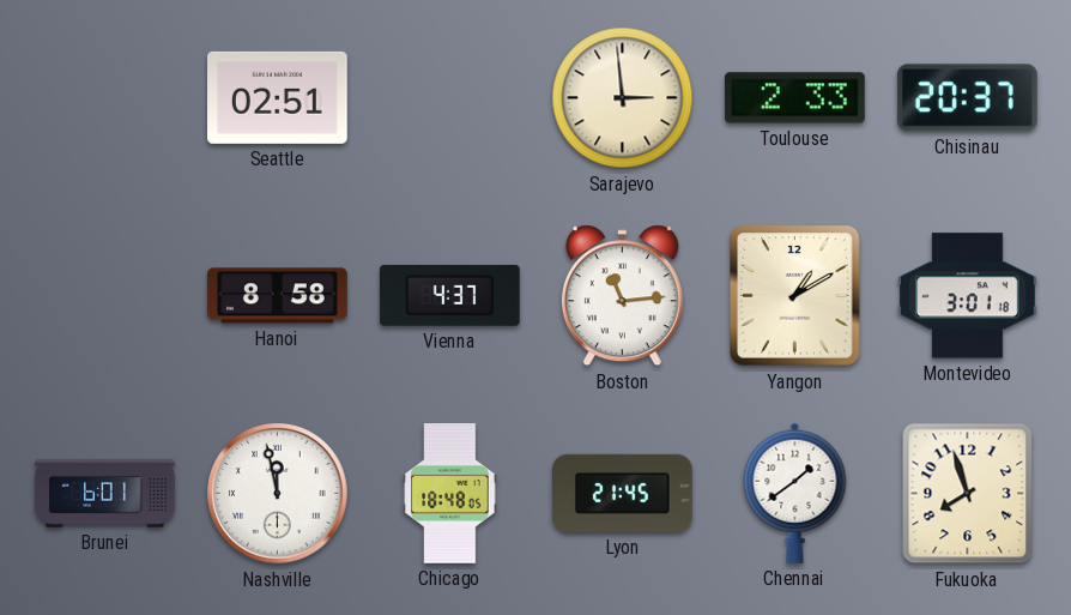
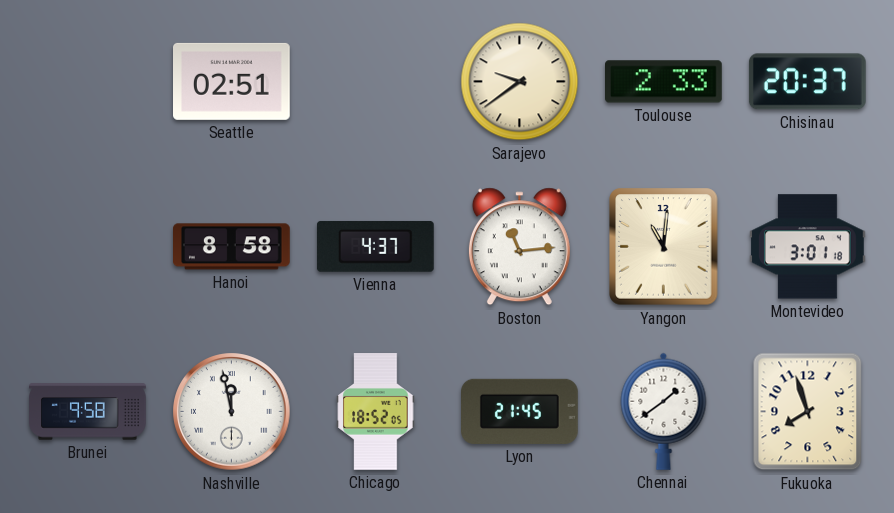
Sarajevo: 2:59 -> 9:39
Yangon: 1:10 -> 11:01
Brunei: 6:01 -> 9:58
Chicago: 18:48 -> 18:52
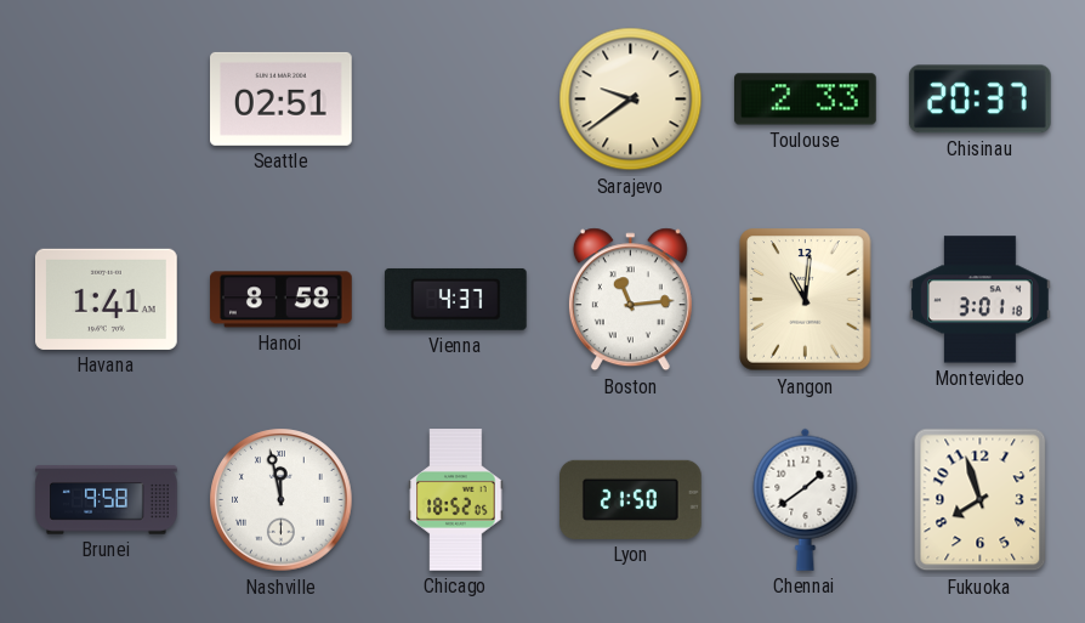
Havana: none -> 1:41
Lyon: 21:45 -> 21:50
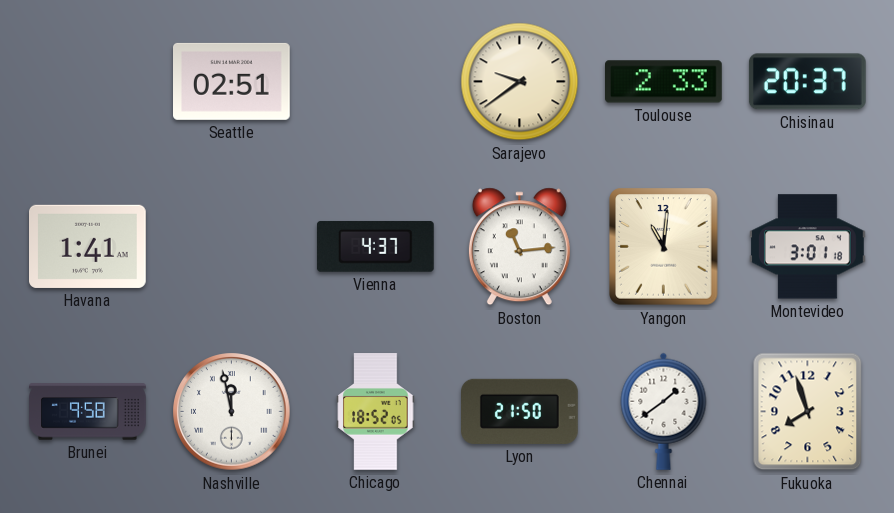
Hanoi: 8:58 -> none
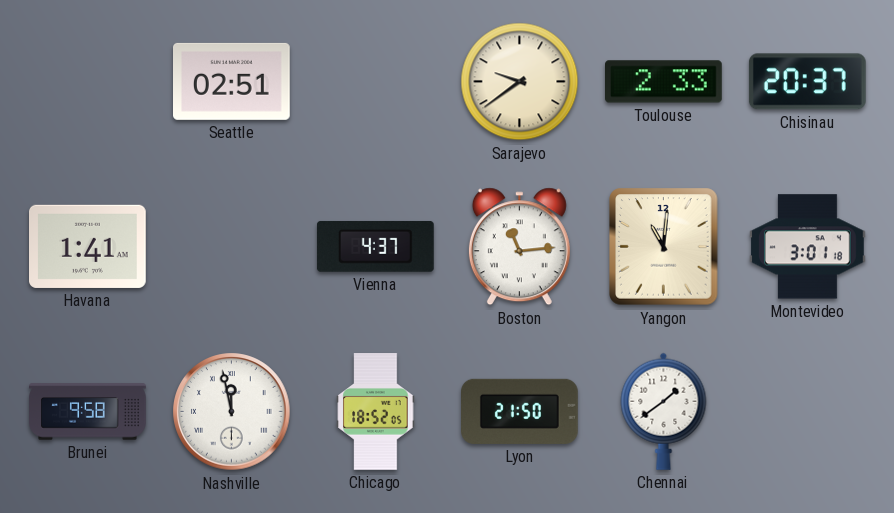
Fukuoka: 7:57 -> none
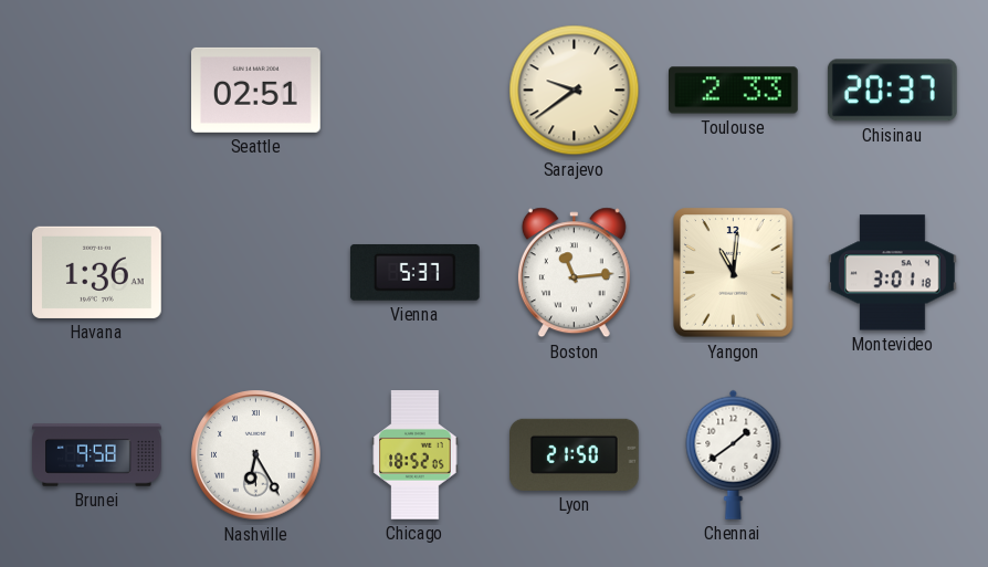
Havana: 1:41 -> 1:36
Vienna: 4:37 -> 5:37
Nashville: 11:58 -> 6:25
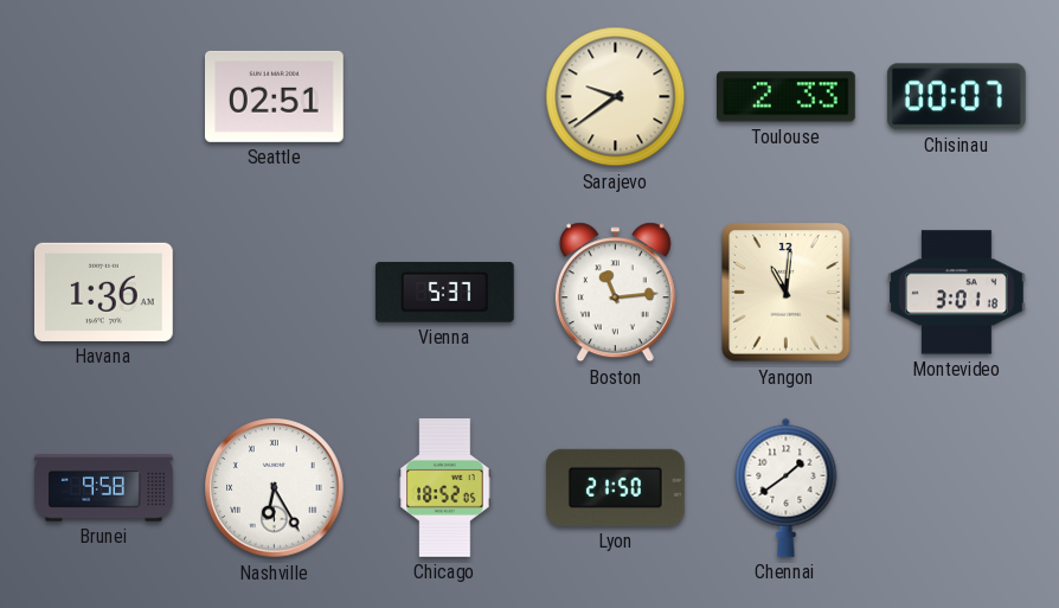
Chisinau: 20:37 -> 00:07
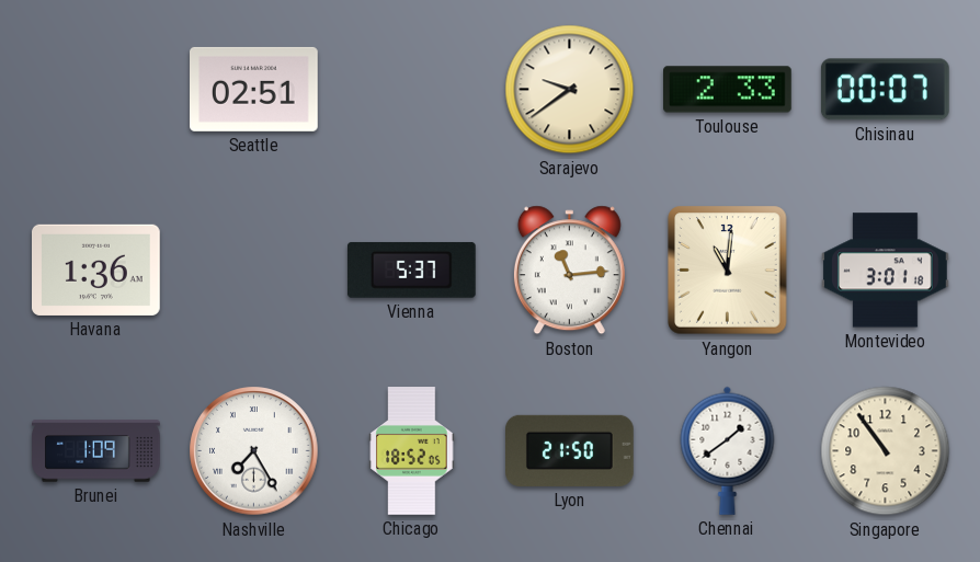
Brunei: 9:58 -> 1:09
Nashville: 6:25 -> 7:25
Singapore: none -> 10:54
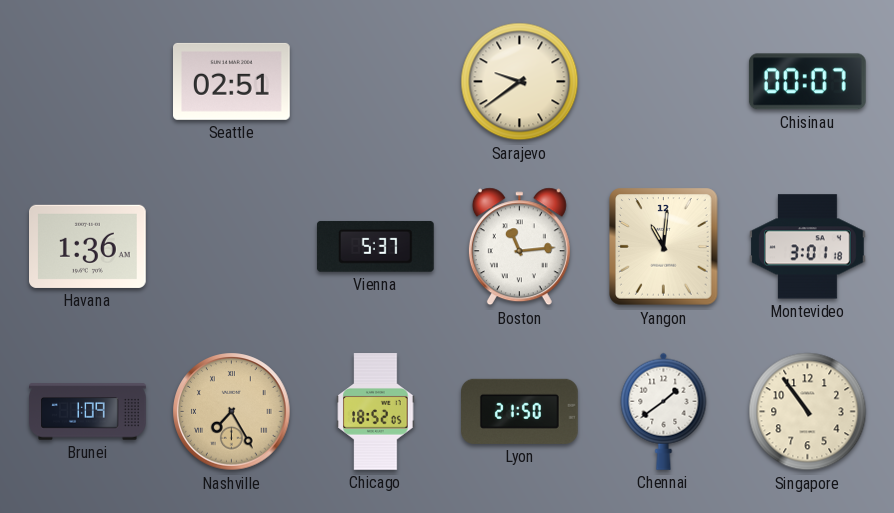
Toulouse: 2:33 -> none
Nashville dial: white -> champagne
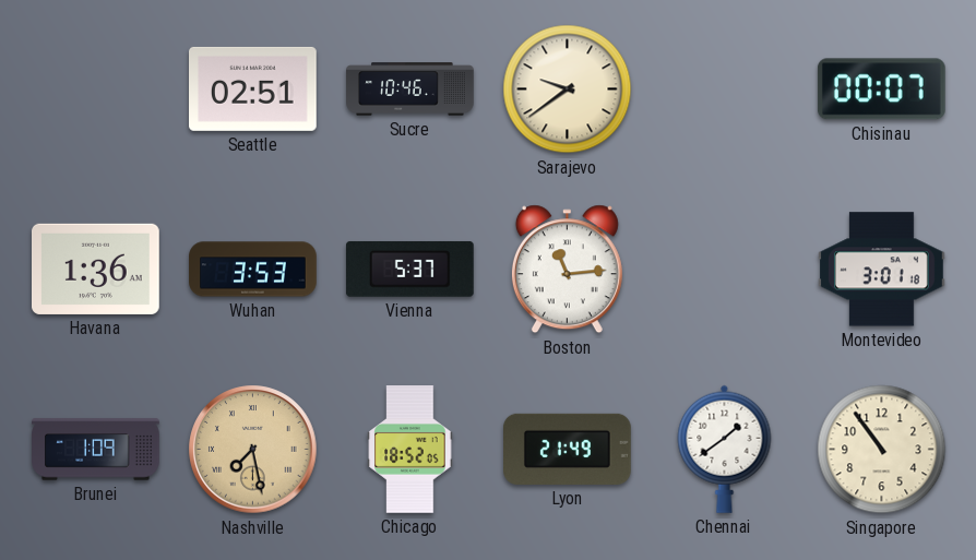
Sucre: none -> 10:46
Wuhan: none -> 3:53
Yangon: 11:01 -> none
Nashville: 7:25 -> 7:28
Lyon: 21:50 -> 21:49
